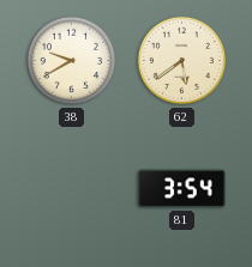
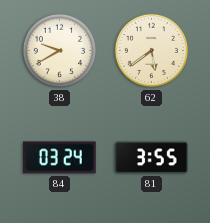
84: none -> 03:24
81: 3:54 -> 3:55
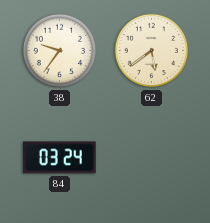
38: 9:40 -> 9:36
81: 3:55 -> none
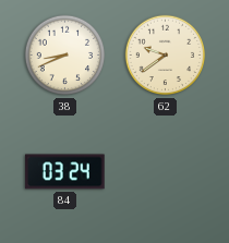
38: 9:36 -> 8:41
62: 5:39 -> 9:39
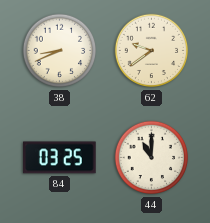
84: 03:24 -> 03:25
44: none -> 11:00
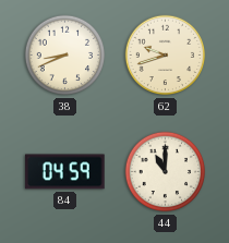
62: 9:39 -> 9:42
84: 03:25 -> 04:59
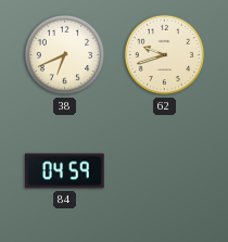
38: 8:41 -> 6:41
44: 11:00 -> none
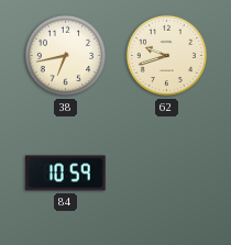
38: 6:41 -> 6:43
84: 04:59 -> 10:59
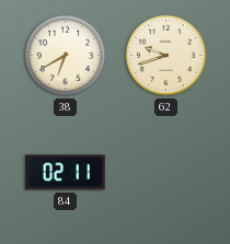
38: 6:43 -> 6:40
84: 10:59 -> 02:11
